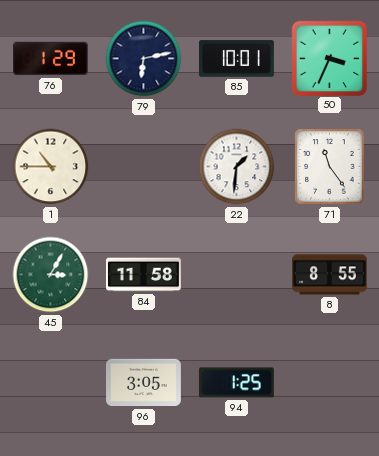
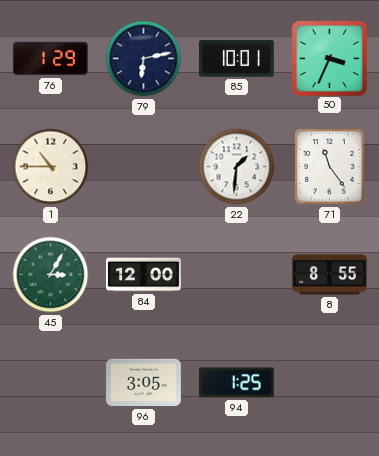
84: 11:58 -> 12:00
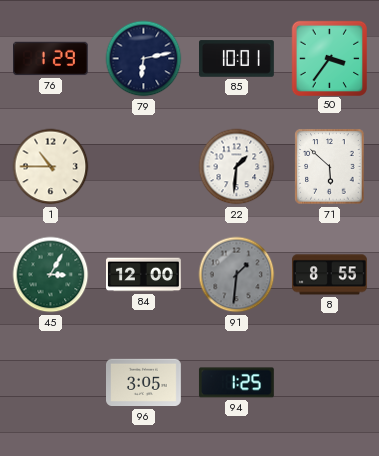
50: 3:34 -> 3:36
71: 11:24 -> 5:52
91: none -> 1:31
